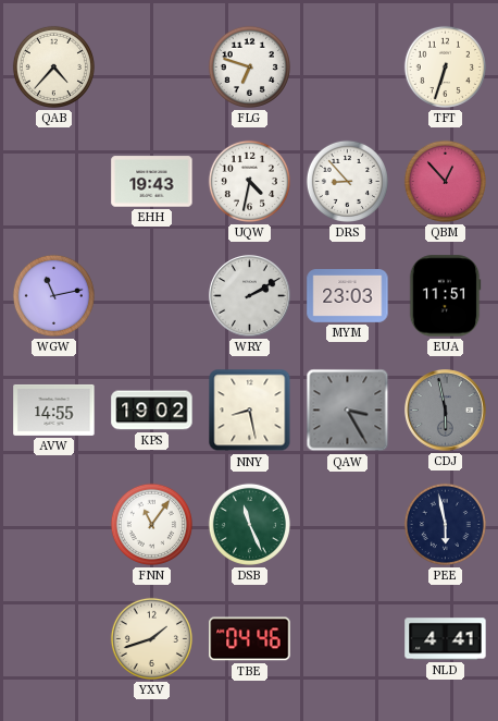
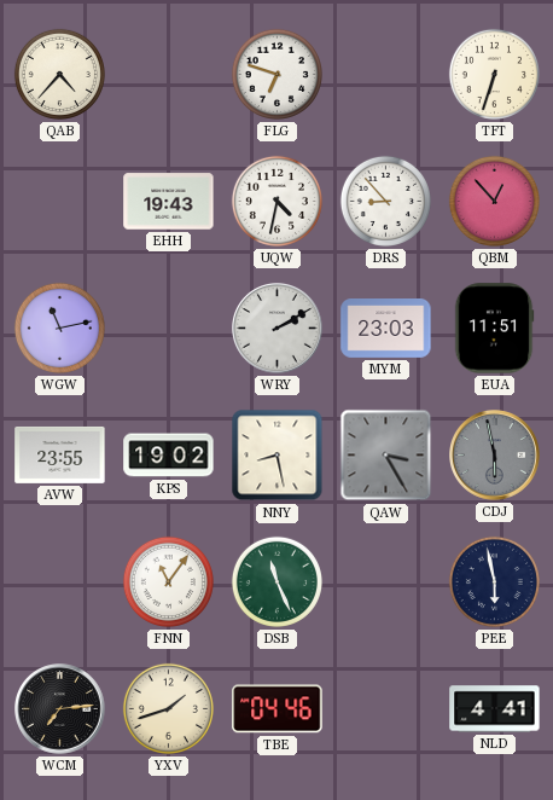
AVW: 14:55 -> 23:55
WCM: none -> 7:14
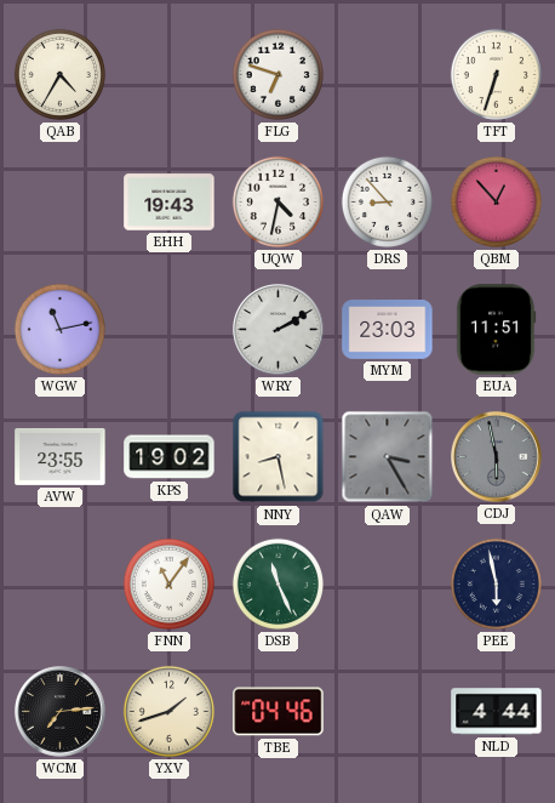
QAB: 4:37 -> 4:35
NLD: 4:41 -> 4:44
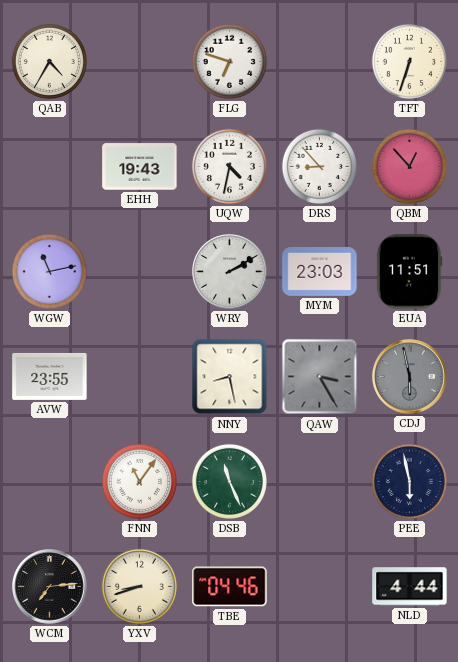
KPS: 19:02 -> none
YXV: 1:42 -> 8:42
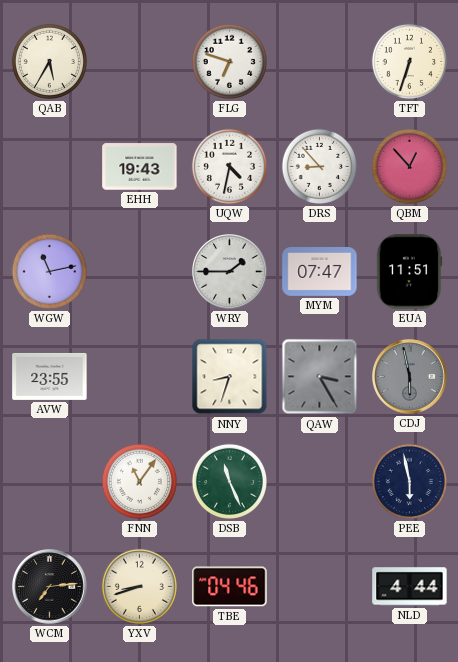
QAB: 4:35 -> 5:35
WRY: 2:10 -> 1:45
MYM: 23:03 -> 07:47
NNY: 8:28 -> 8:33
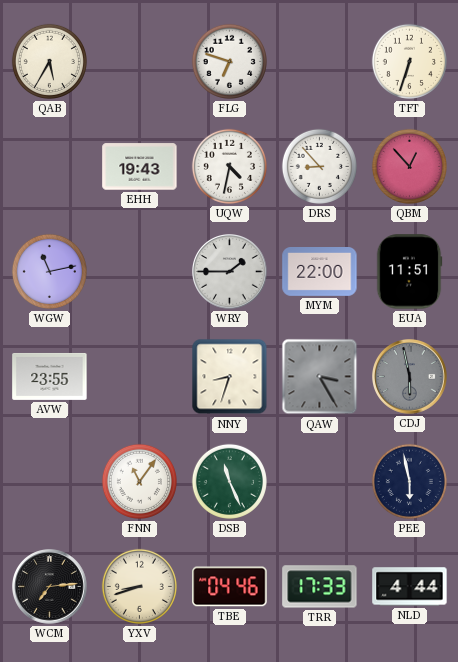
MYM: 07:47 -> 22:00
TRR: none -> 17:33
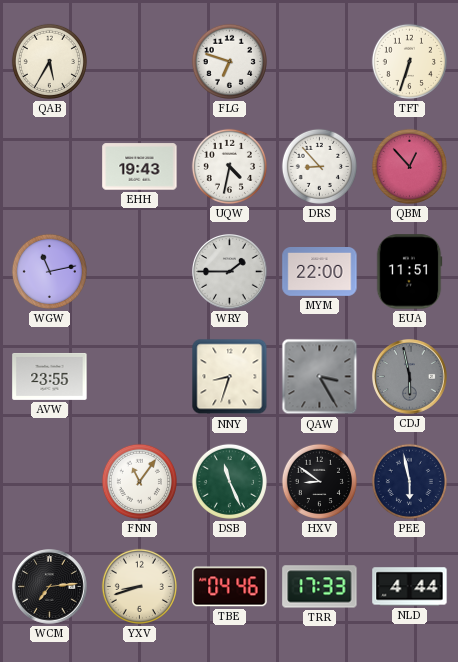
HXV: none -> 8:51
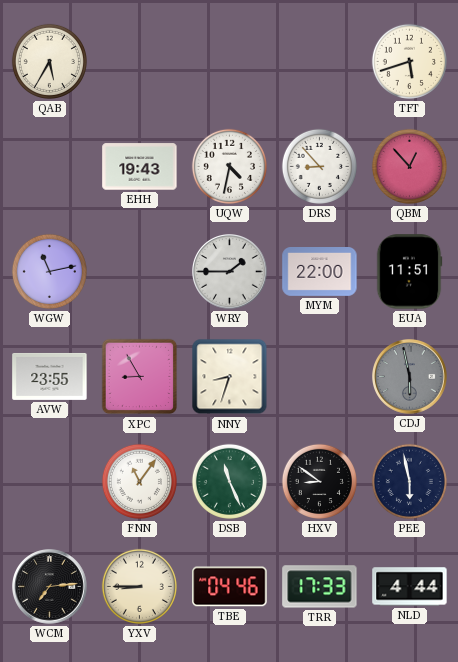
FLG: 6:48 -> none
TFT: 6:33 -> 5:42
XPC: none -> 8:55
QAW: 3:25 -> none
YXV: 8:42 -> 8:45
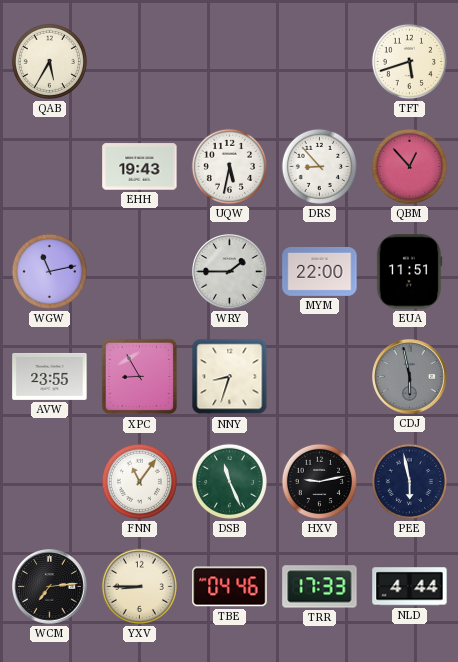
UQW: 4:32 -> 5:32
HXV: 8:51 -> 9:13
